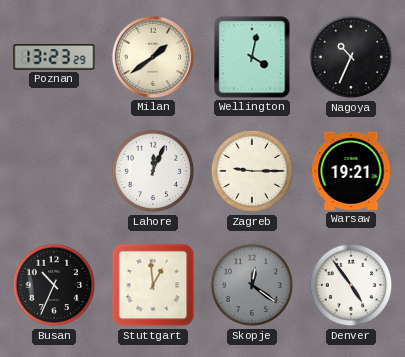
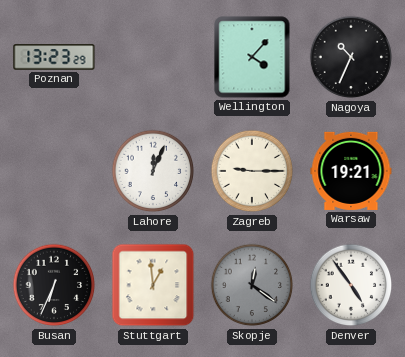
Milan: 1:39 -> none
Wellington: 4:02 -> 4:07
Busan: 10:34 -> 6:34
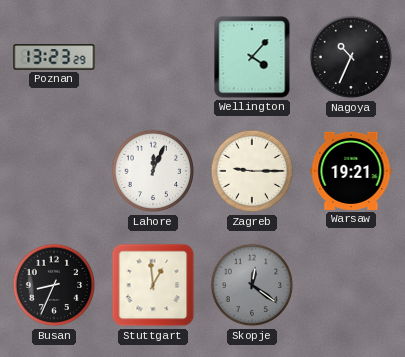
Busan: 6:34 -> 8:34
Denver: 4:54 -> none
